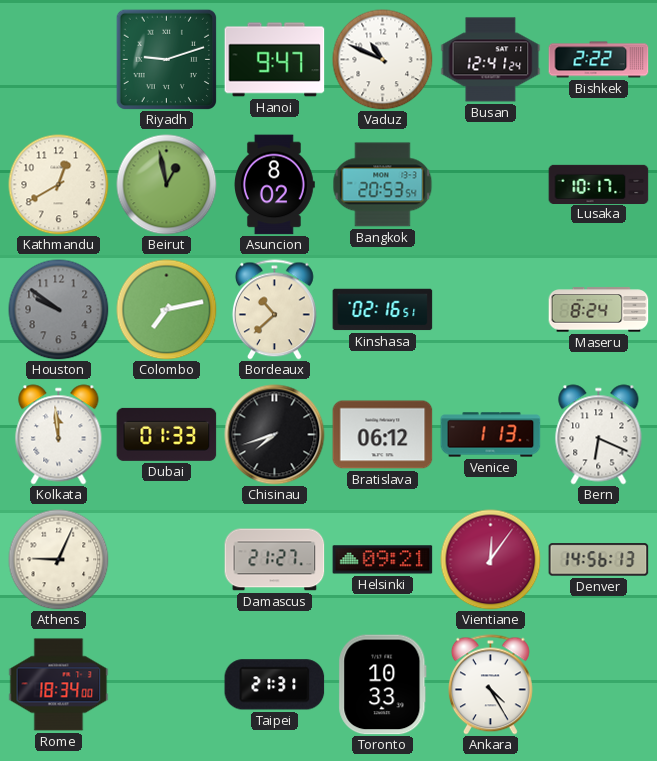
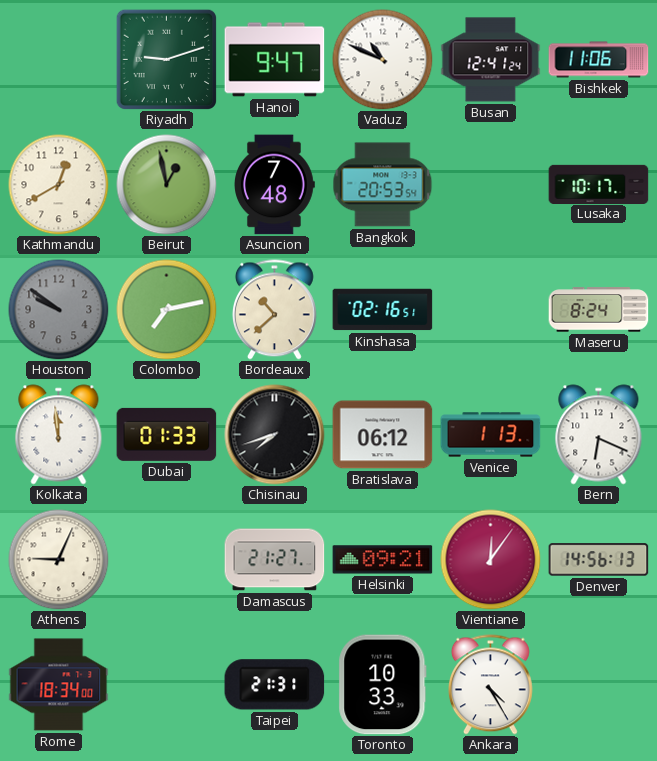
Bishkek: 2:22 -> 11:06
Asuncion: 8:02 -> 7:48
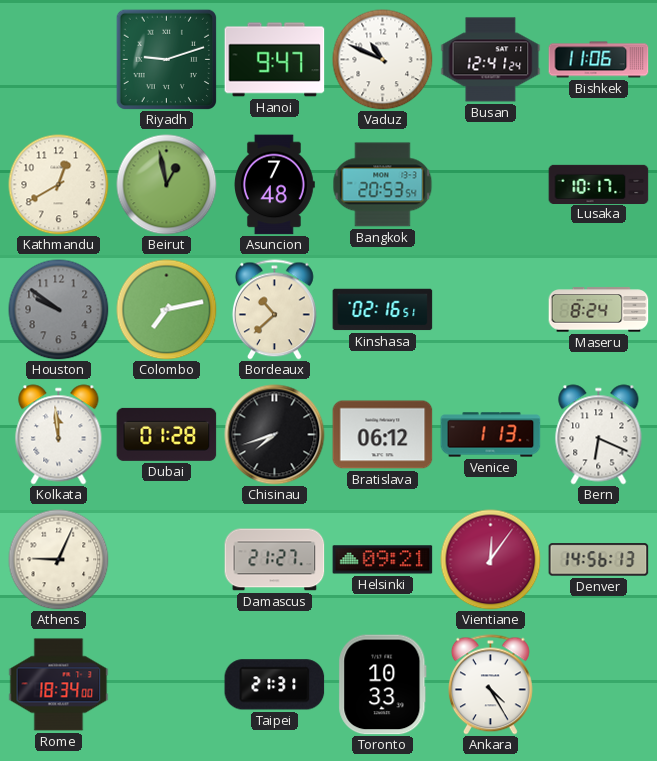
Dubai: 01:33 -> 01:28
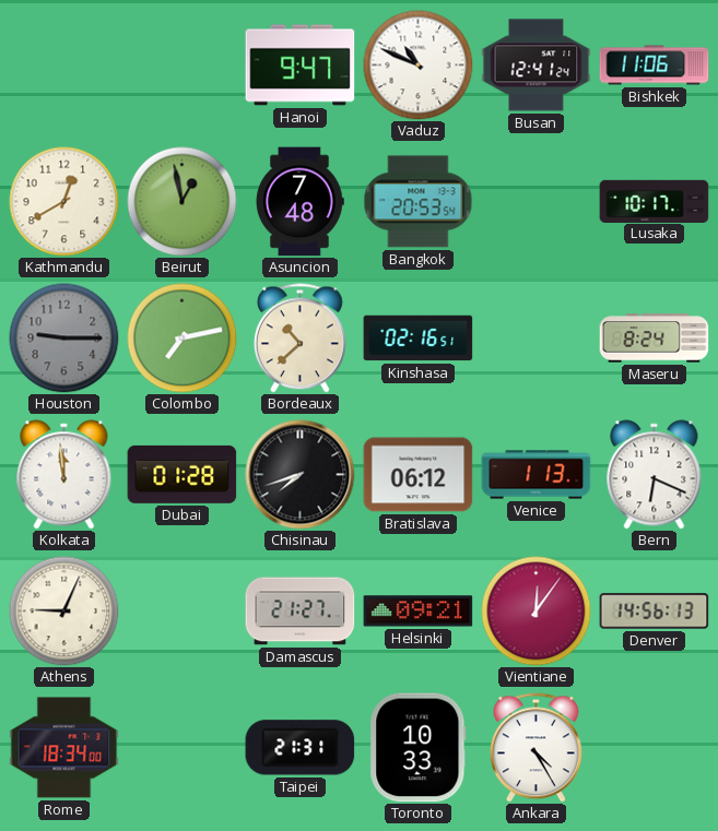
Riyadh: 9:12 -> none
Houston: 9:51 -> 9:15
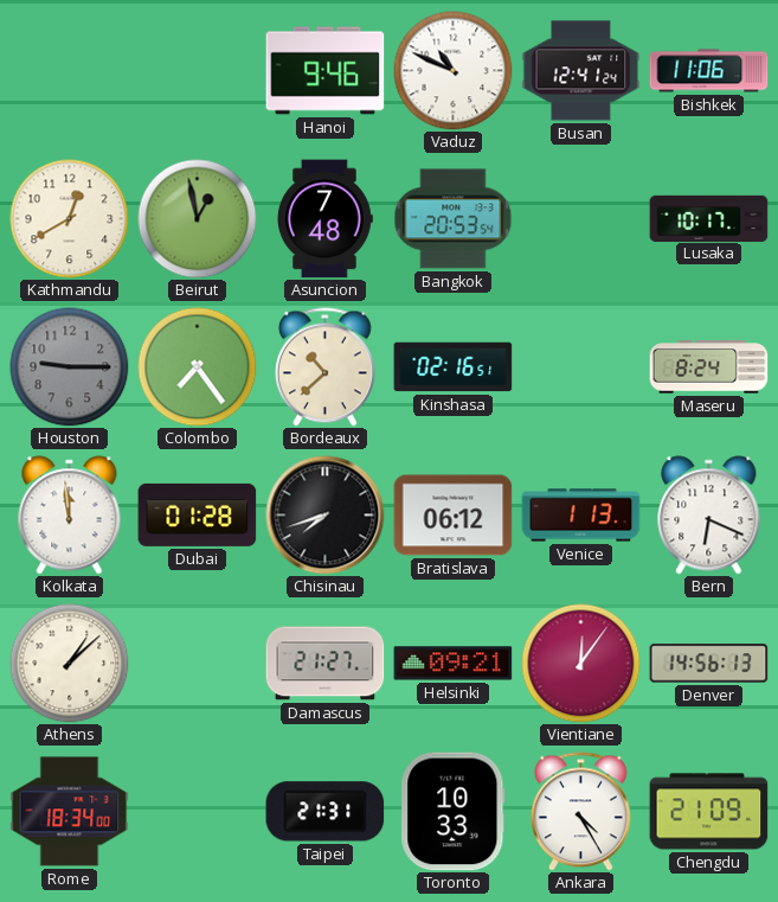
Hanoi: 9:47 -> 9:46
Colombo: 7:13 -> 7:24
Athens: 9:04 -> 1:08
Chengdu: none -> 21:09
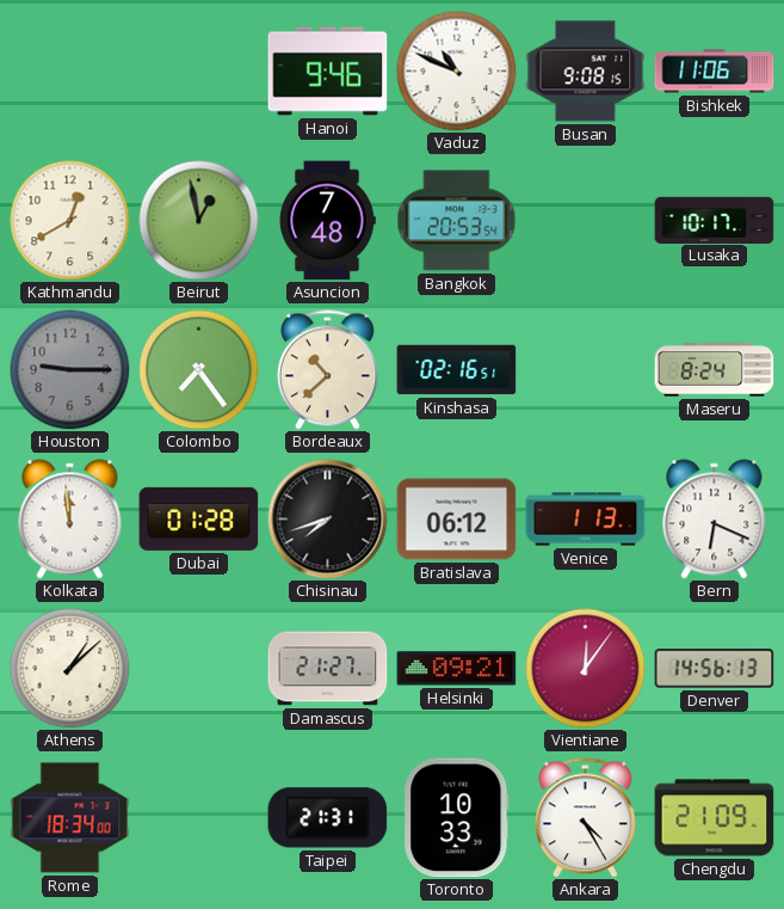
Busan: 12:41 -> 9:08
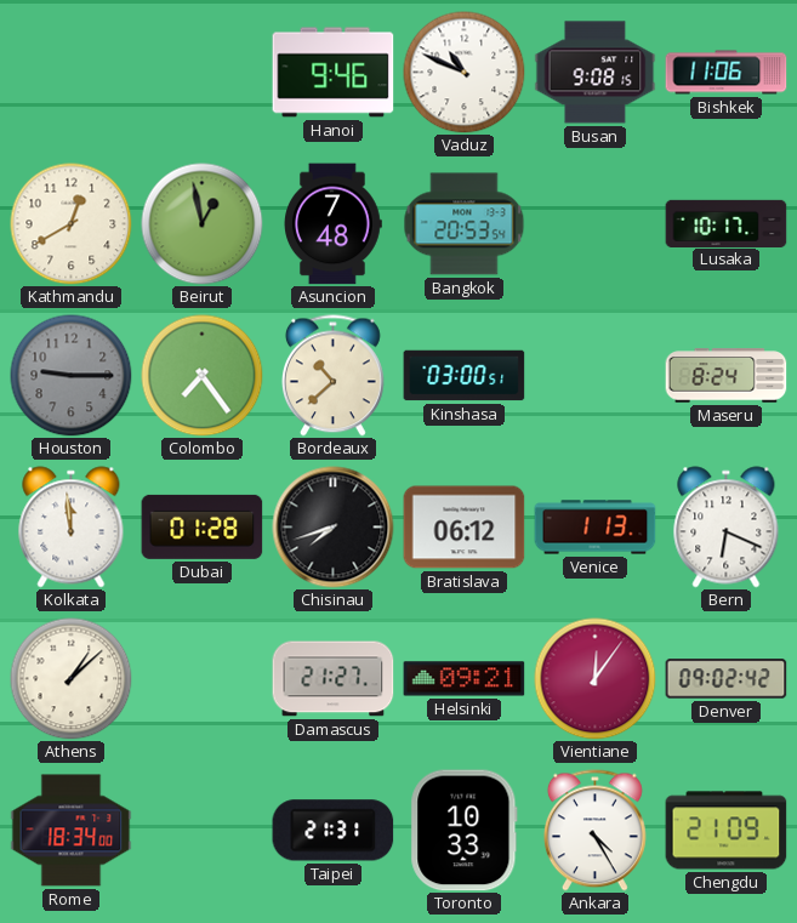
Kinshasa: 02:16 -> 03:00
Denver: 14:56 -> 09:02
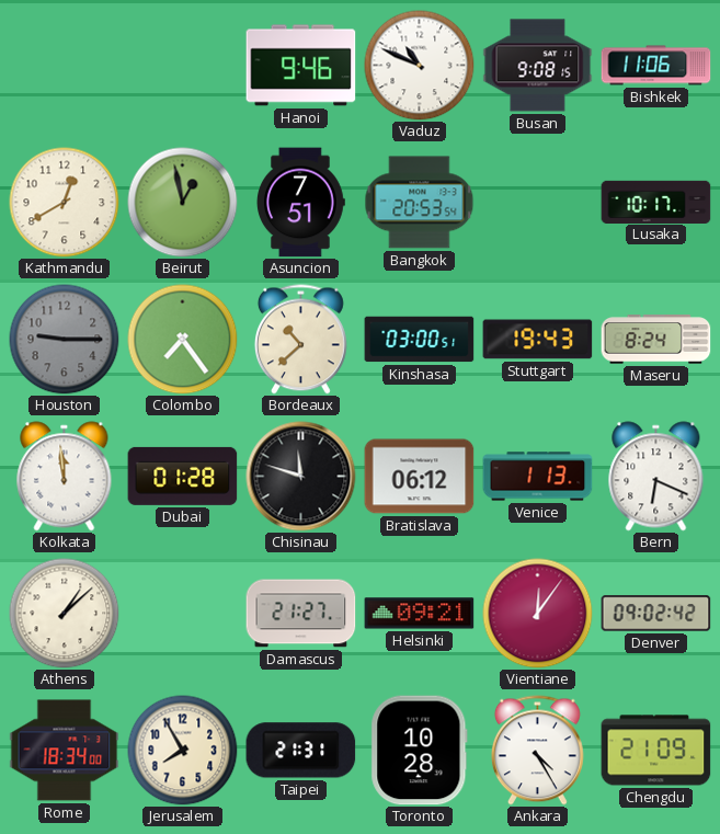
Asuncion: 7:48 -> 7:51
Stuttgart: none -> 19:43
Chisinau: 7:42 -> 11:48
Jerusalem: none -> 7:55
Toronto: 10:33 -> 10:28
